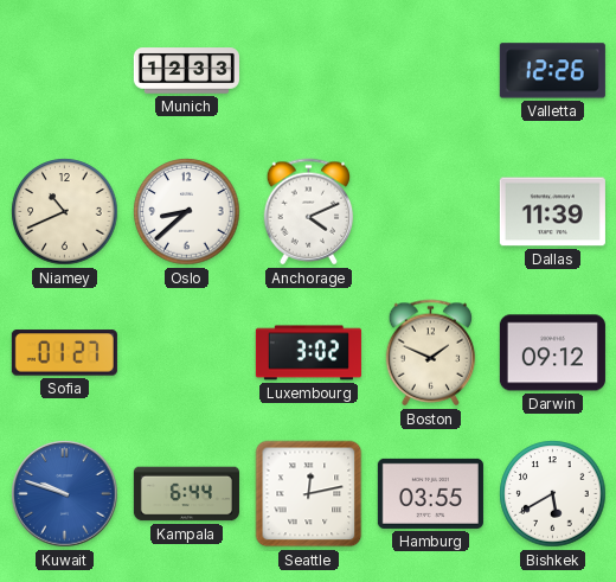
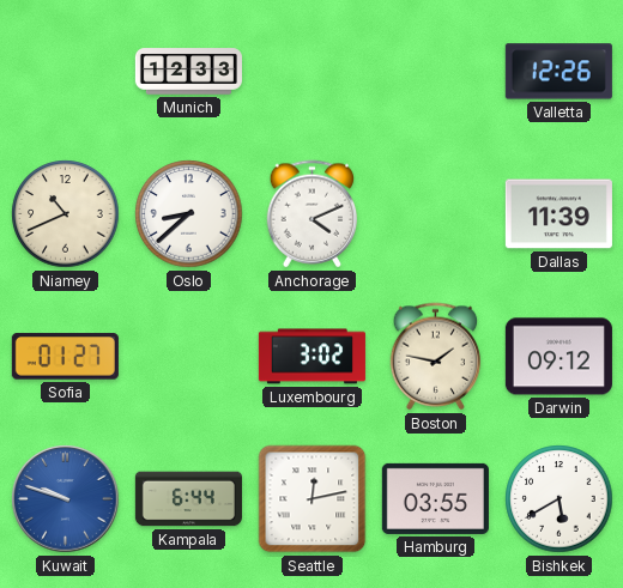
Boston: 1:49 -> 1:47
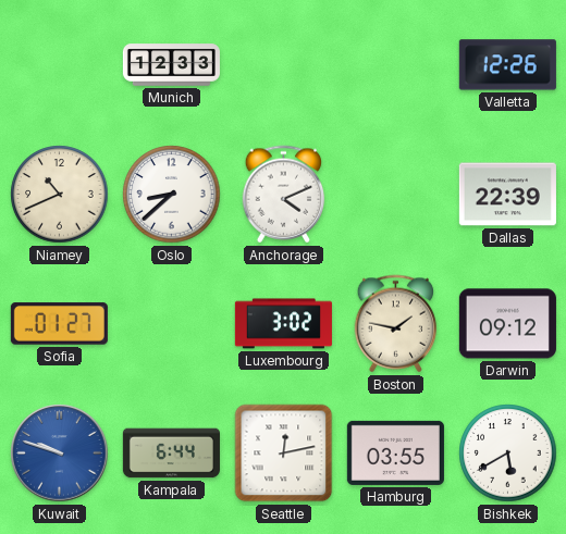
Dallas: 11:39 -> 22:39
